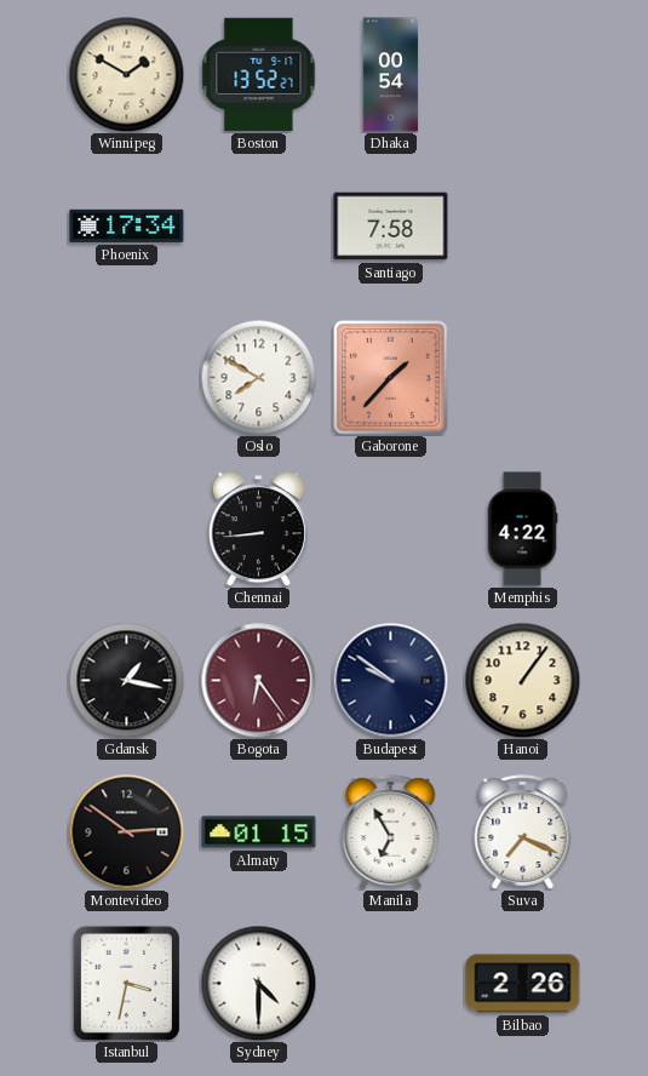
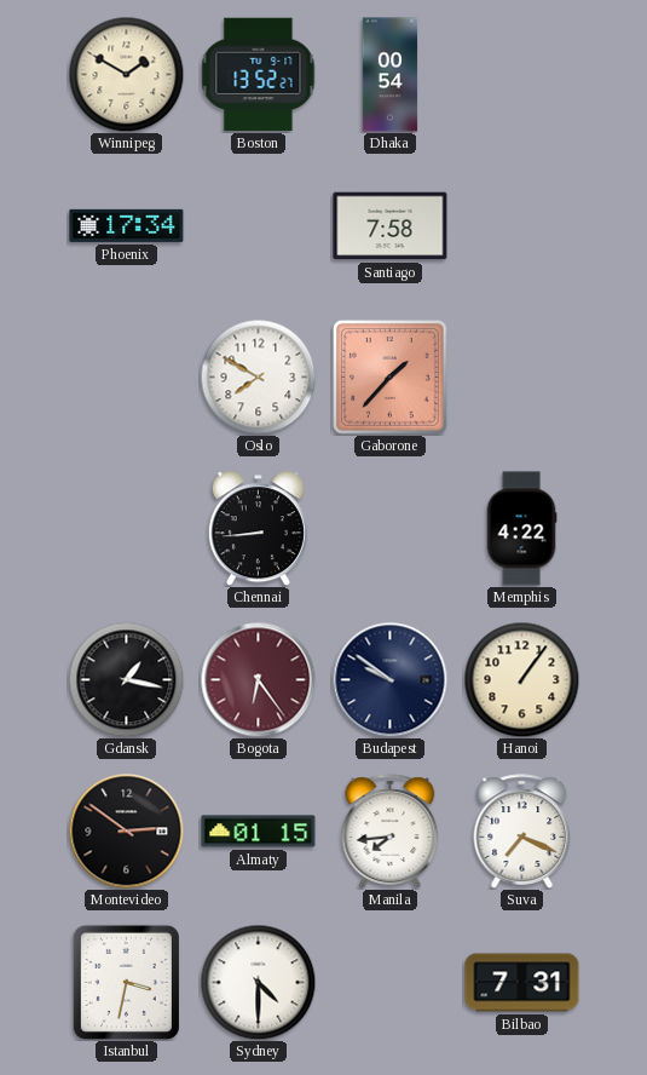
Manila: 6:55 -> 7:44
Bilbao: 2:26 -> 7:31
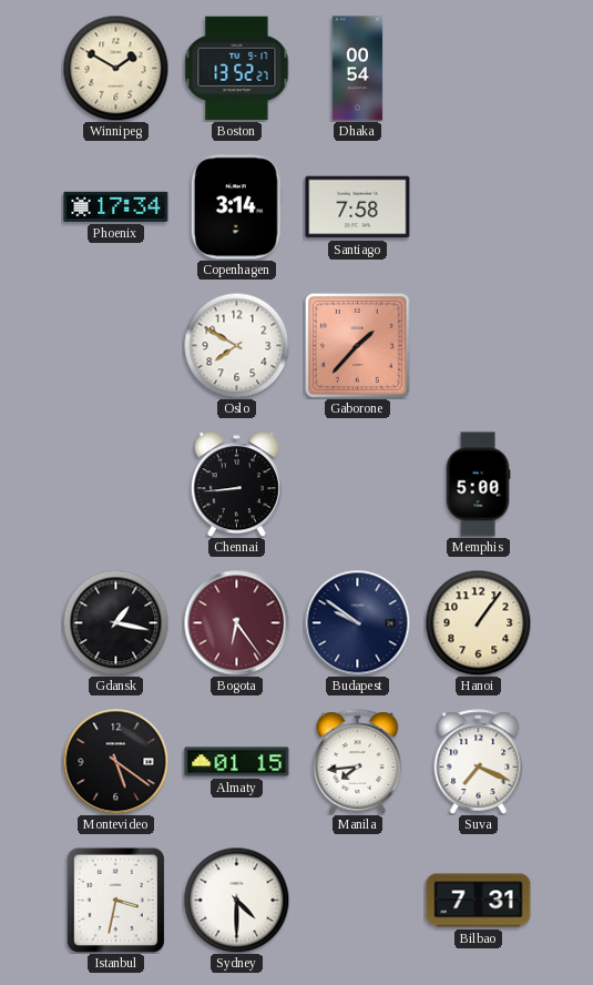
Copenhagen: none -> 3:14
Memphis: 4:22 -> 5:00
Montevideo: 2:51 -> 5:21
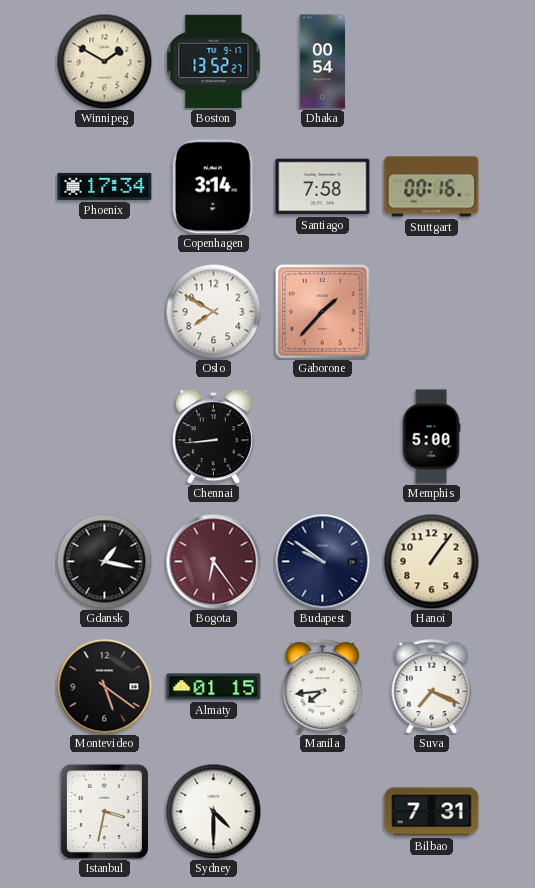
Stuttgart: none -> 00:16
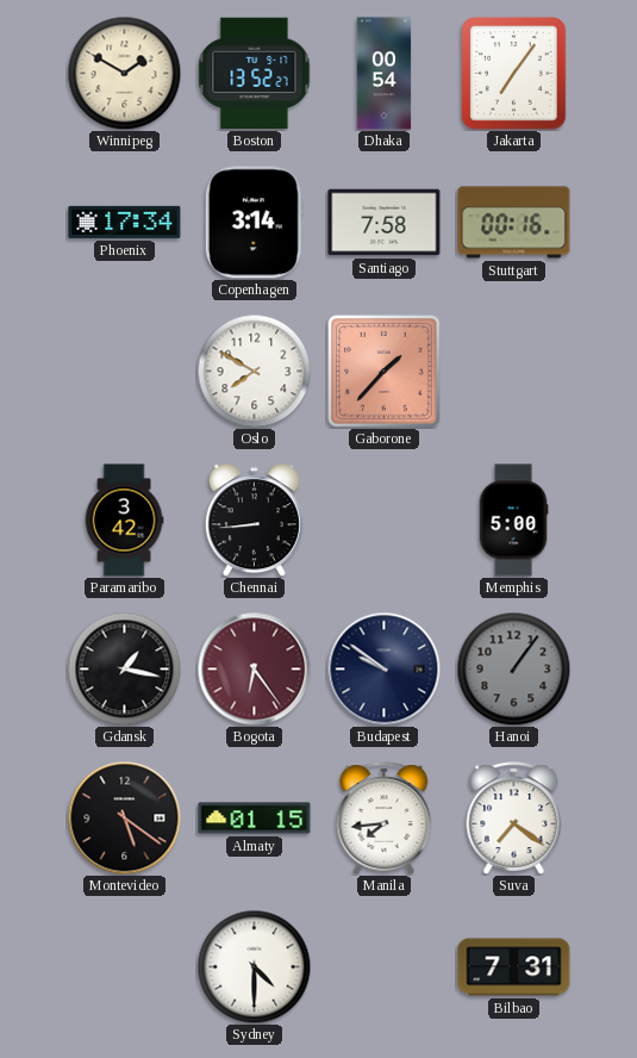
Jakarta: none -> 7:06
Paramaribo: none -> 3:42
Hanoi dial: cream -> grey
Suva: 7:19 -> 7:21
Istanbul: 3:32 -> none
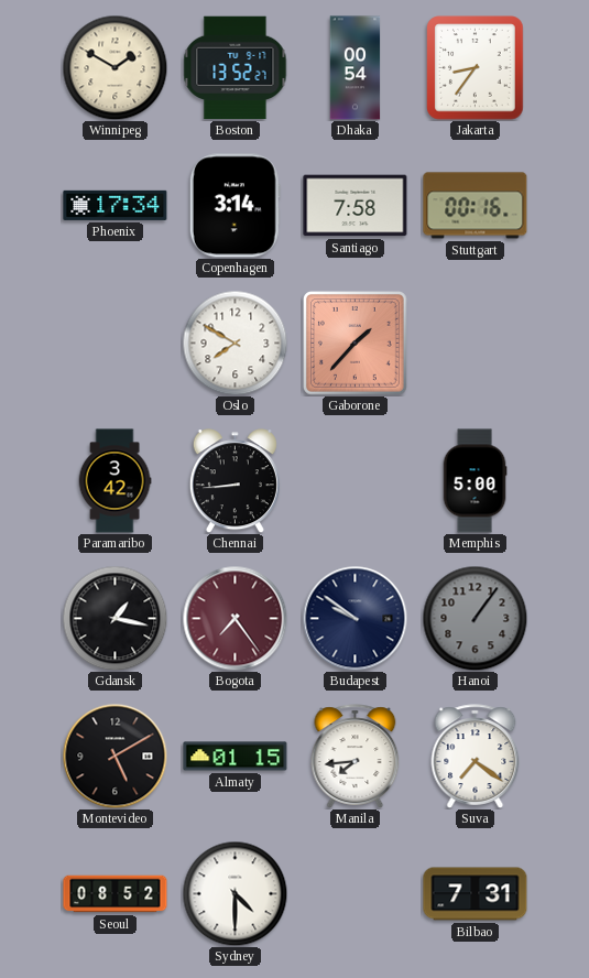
Jakarta: 7:06 -> 8:36
Bogota: 6:24 -> 7:24
Montevideo: 5:21 -> 5:10
Seoul: none -> 08:52
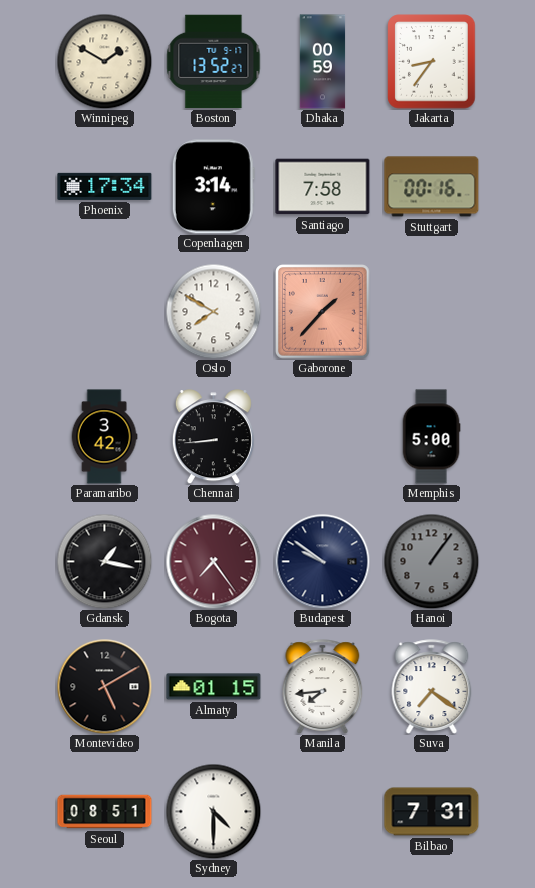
Dhaka: 00:54 -> 00:59
Seoul: 08:52 -> 08:51
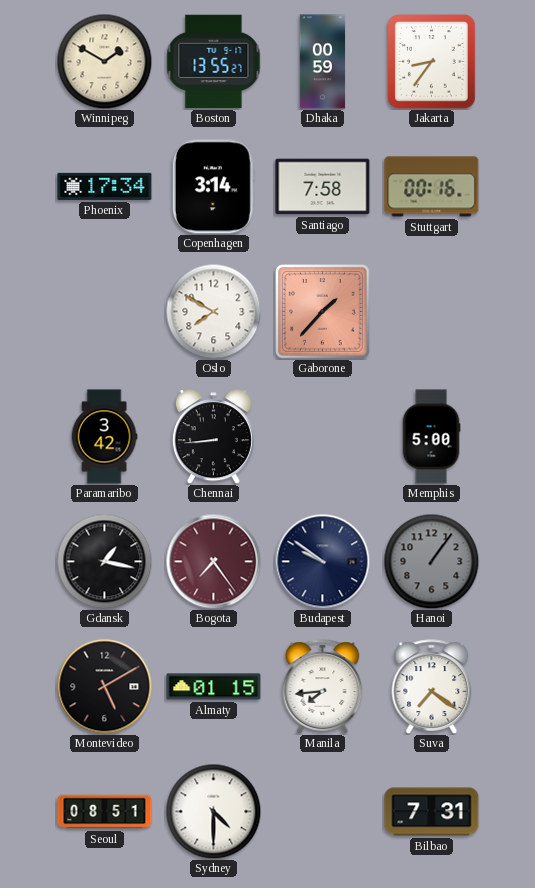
Boston: 13:52 -> 13:55
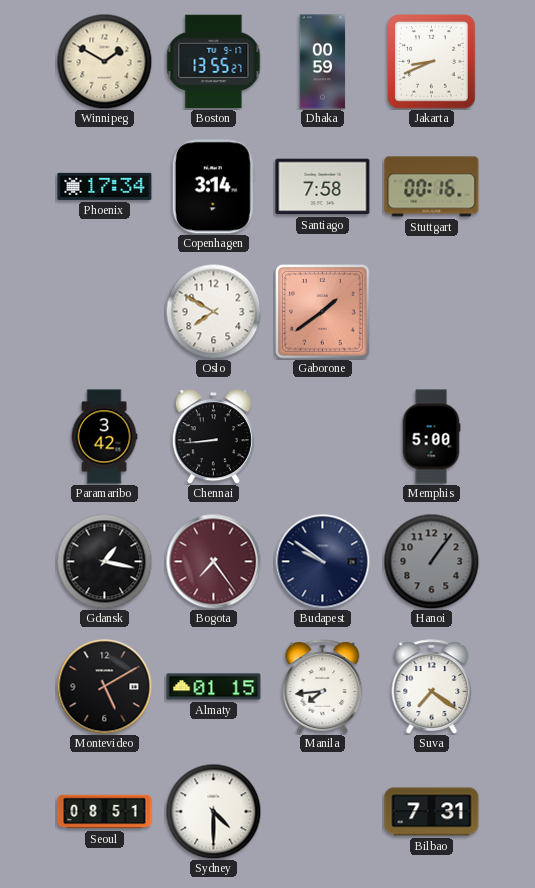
Jakarta: 8:36 -> 8:41
Gaborone: 1:37 -> 1:39
